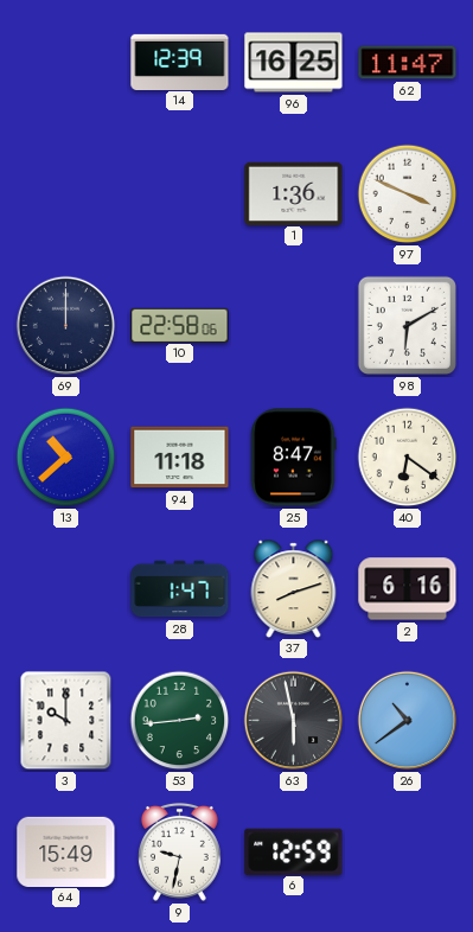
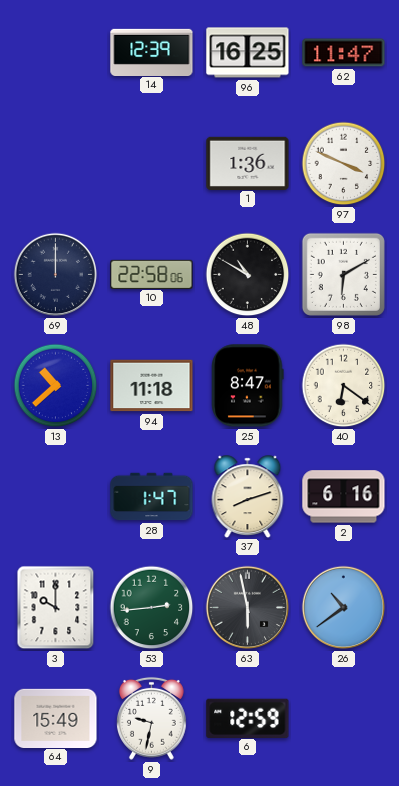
48: none -> 10:50
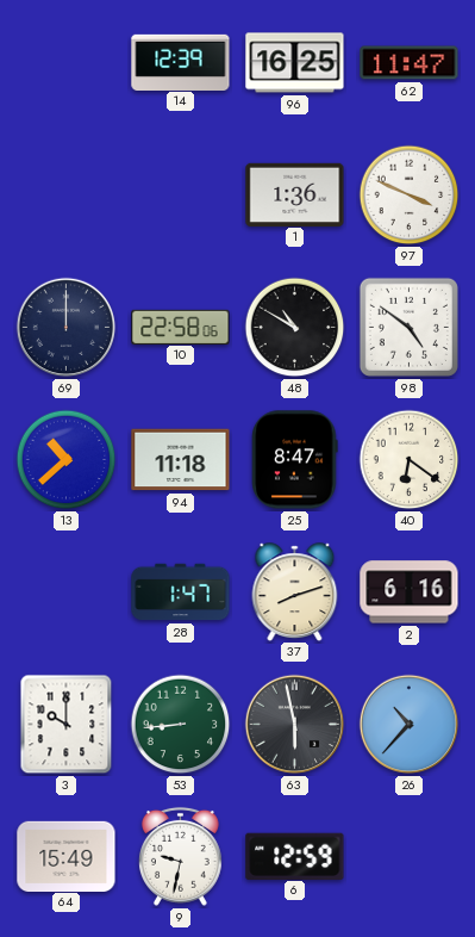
98: 6:10 -> 4:51
53: 2:44 -> 8:44
26: 10:39 -> 10:37
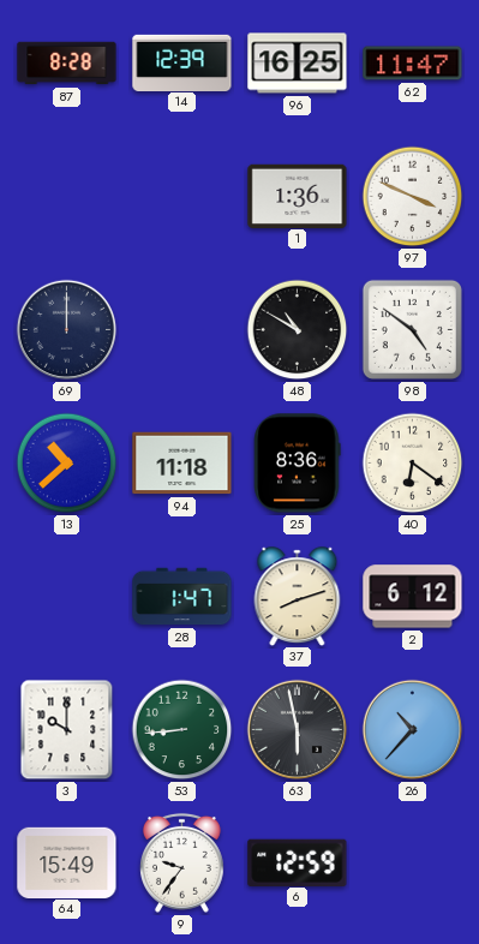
87: none -> 8:28
10: 22:58 -> none
25: 8:47 -> 8:36
2: 6:16 -> 6:12
9: 9:32 -> 9:36
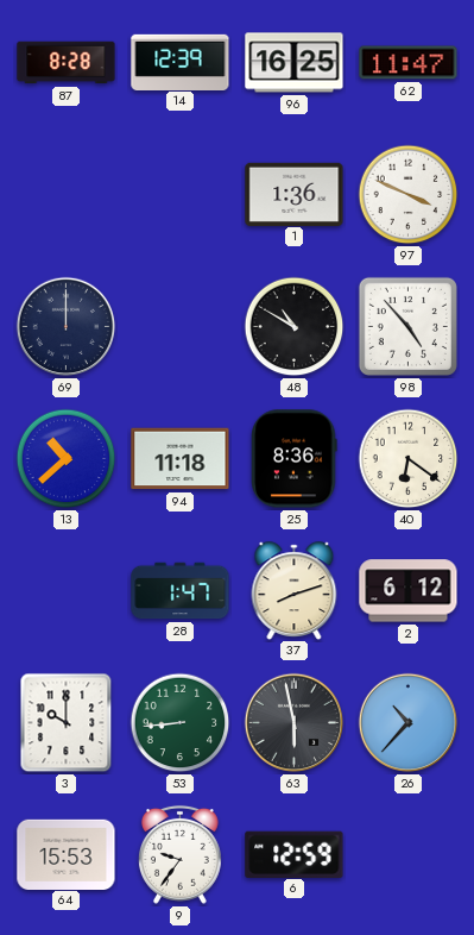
98: 4:51 -> 4:53
64: 15:49 -> 15:53
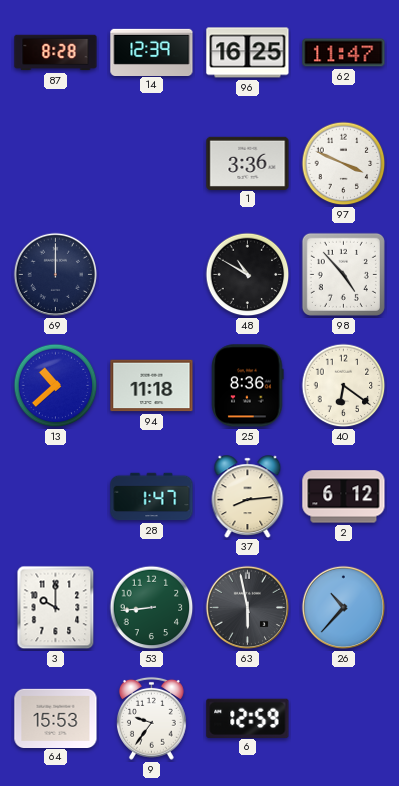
1: 1:36 -> 3:36
37: 8:12 -> 8:14
